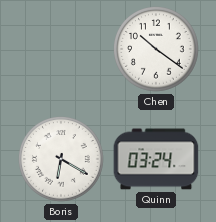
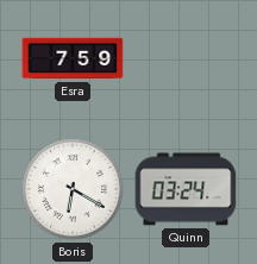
Esra: none -> 7:59
Chen: 10:21 -> none
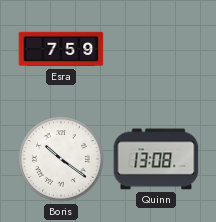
Boris: 6:20 -> 10:21
Quinn: 03:24 -> 13:08
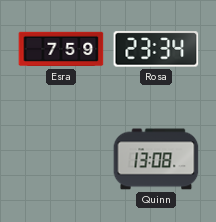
Rosa: none -> 23:34
Boris: 10:21 -> none
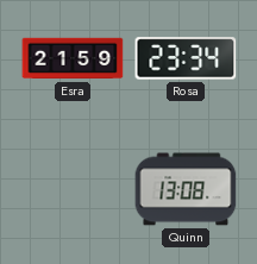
Esra: 7:59 -> 21:59
